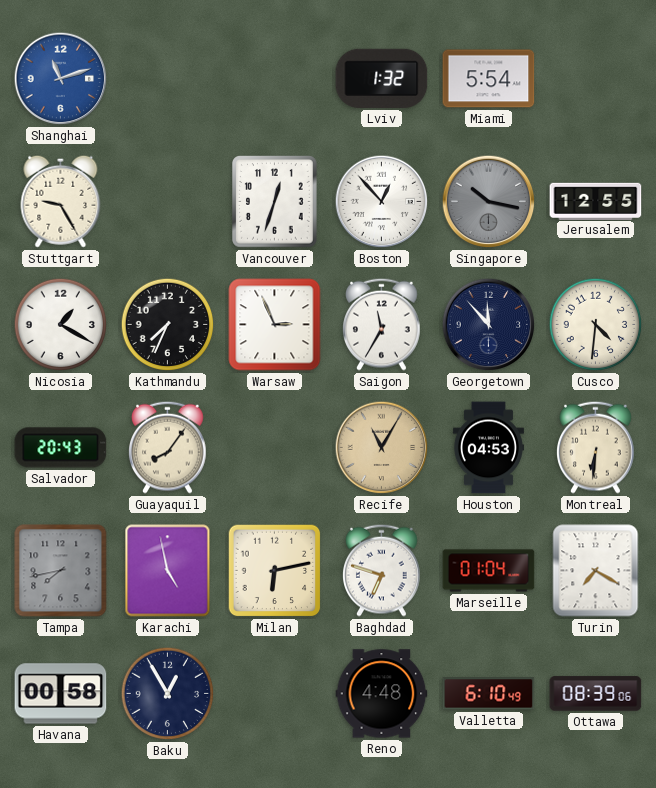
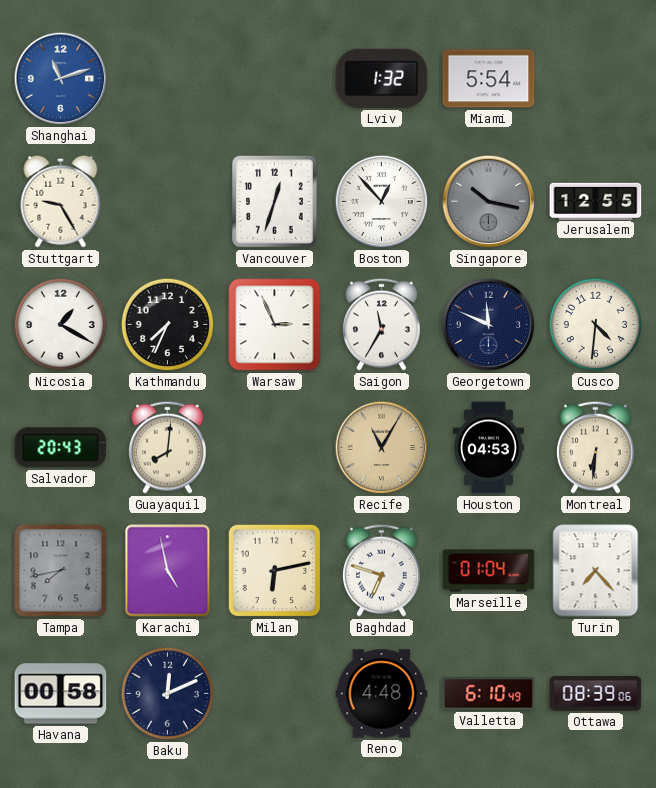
Georgetown: 11:53 -> 11:49
Guayaquil: 8:06 -> 8:01
Turin: 7:20 -> 7:23
Baku: 12:55 -> 12:11
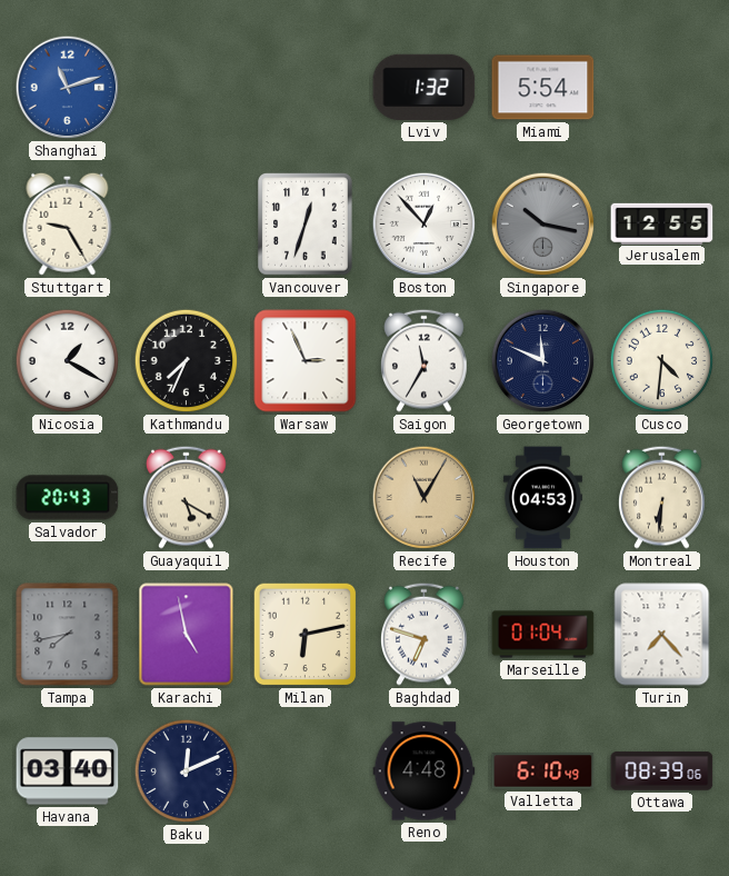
Guayaquil: 8:01 -> 5:20
Havana: 00:58 -> 03:40
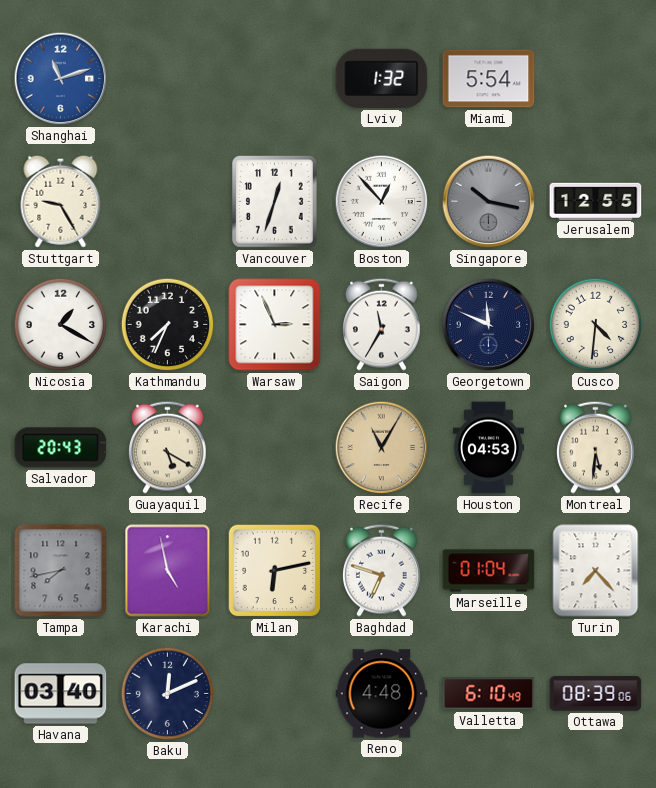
Montreal: 6:31 -> 5:31
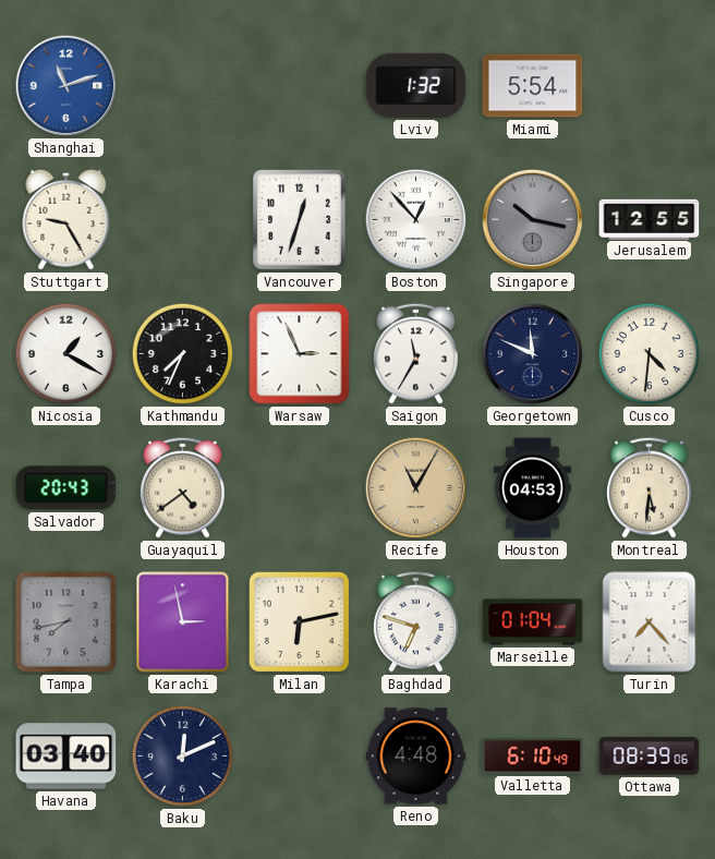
Guayaquil: 5:20 -> 4:39
Karachi: 4:58 -> 2:58
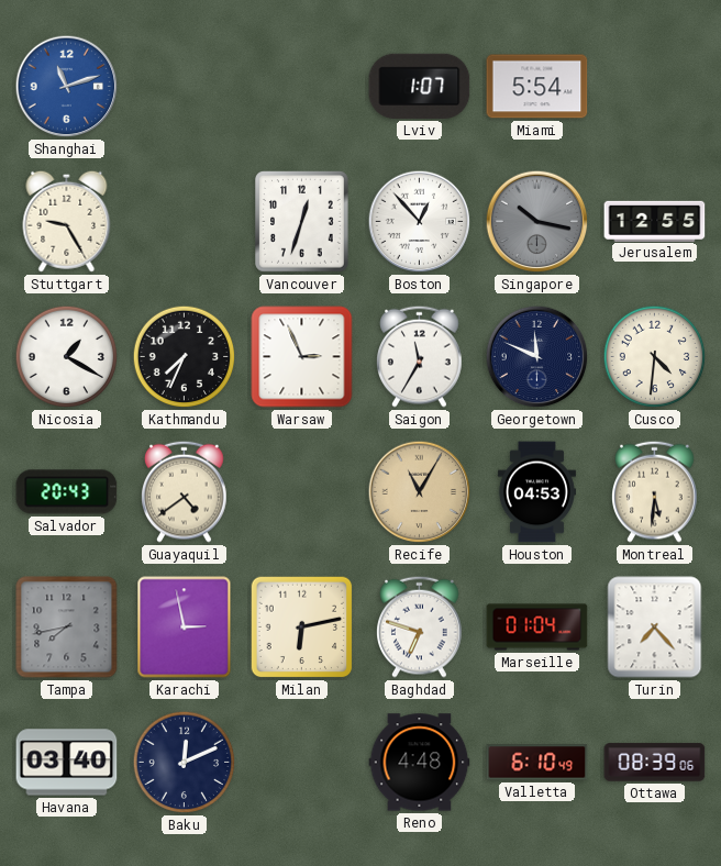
Lviv: 1:32 -> 1:07
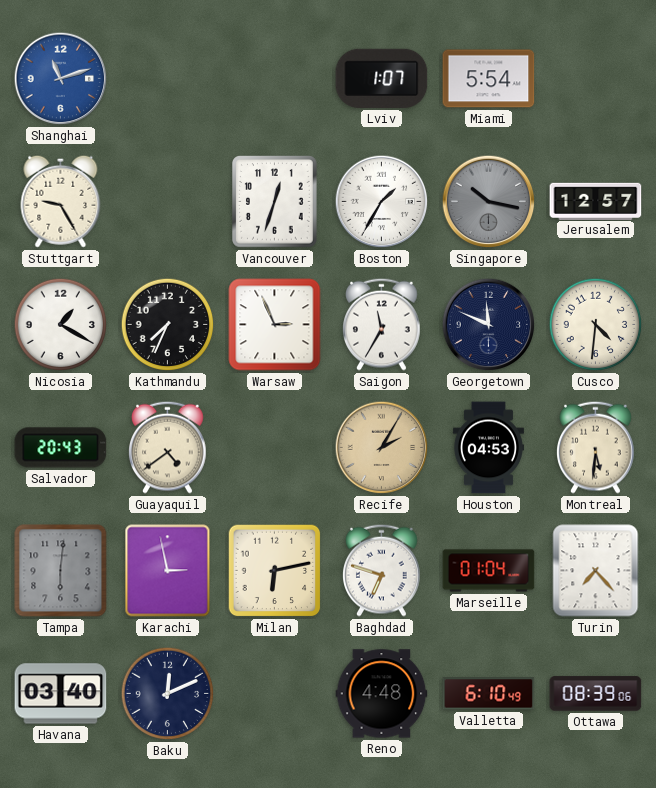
Boston: 12:53 -> 1:35
Jerusalem: 12:55 -> 12:57
Recife: 11:05 -> 2:05
Tampa: 7:43 -> 6:01
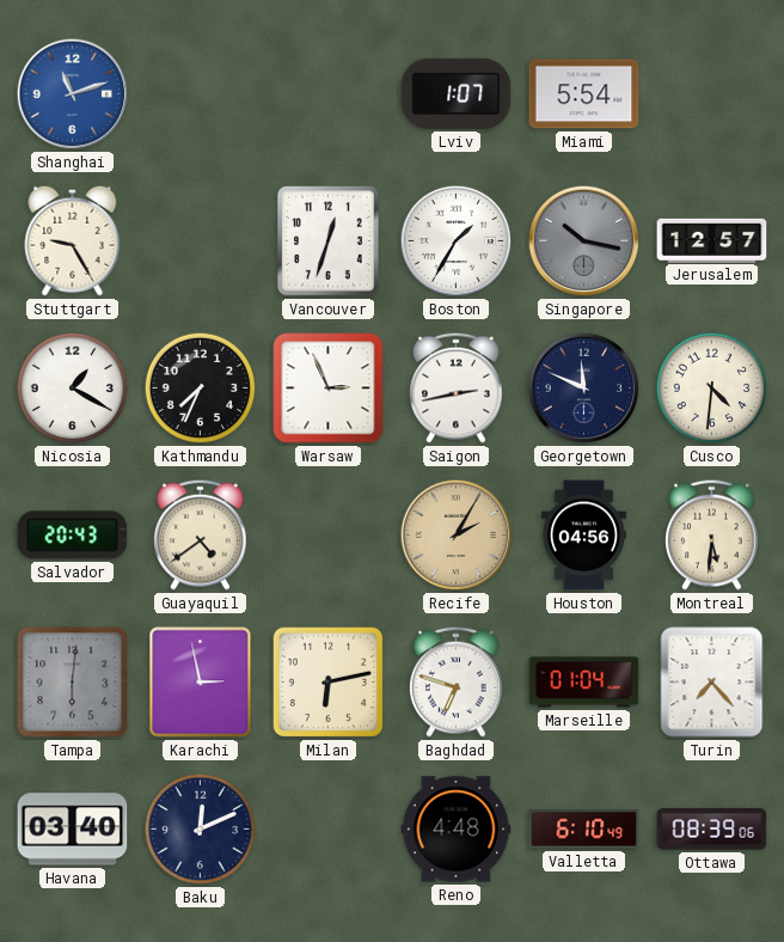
Saigon: 11:35 -> 2:43
Houston: 04:53 -> 04:56
